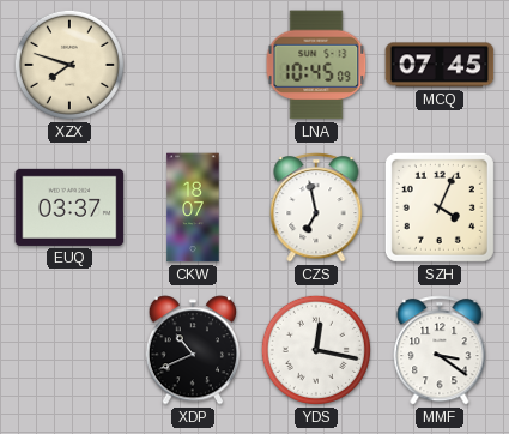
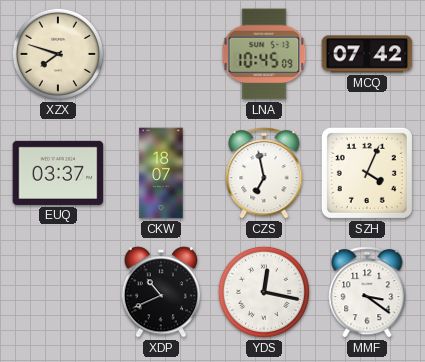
MCQ: 07:45 -> 07:42
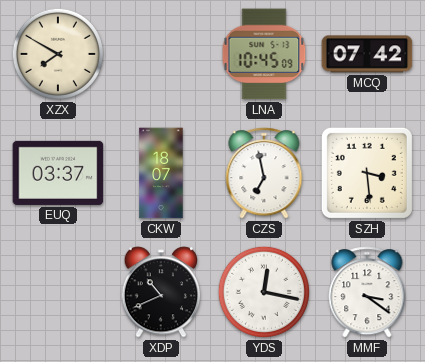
XZX: 7:48 -> 7:50
SZH: 4:04 -> 3:29
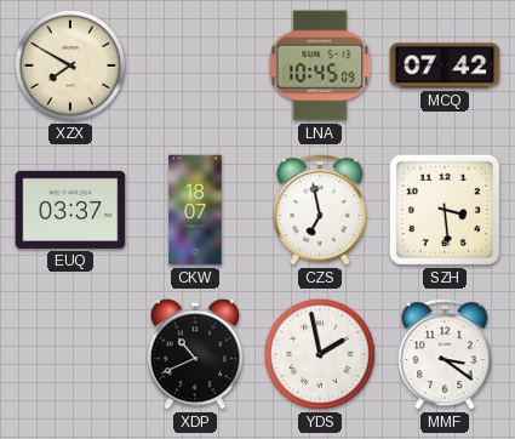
YDS: 12:17 -> 1:58
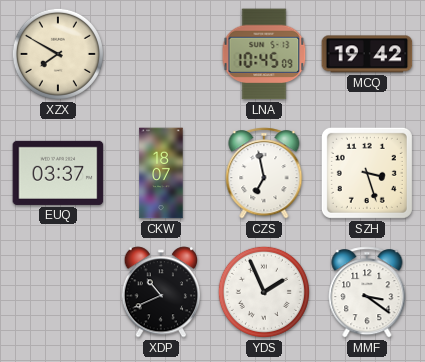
MCQ: 07:42 -> 19:42
SZH: 3:29 -> 3:27
YDS: 1:58 -> 1:56
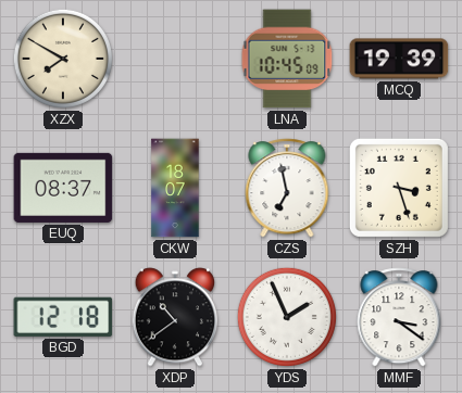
MCQ: 19:42 -> 19:39
EUQ: 03:37 -> 08:37
BGD: none -> 12:18
XDP: 10:41 -> 10:39
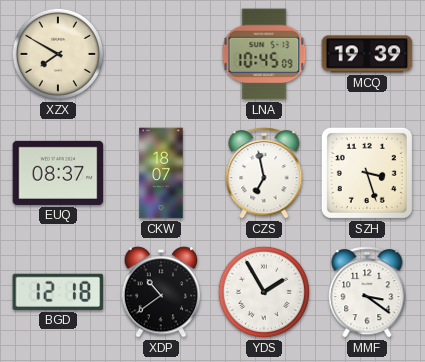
YDS: 1:56 -> 1:55
